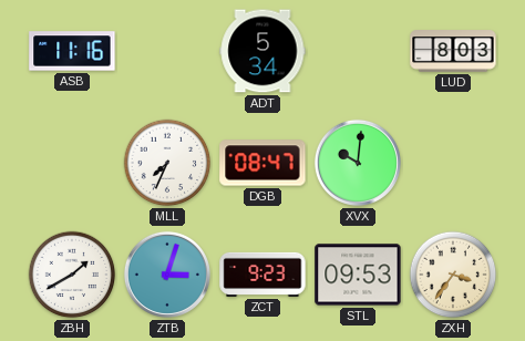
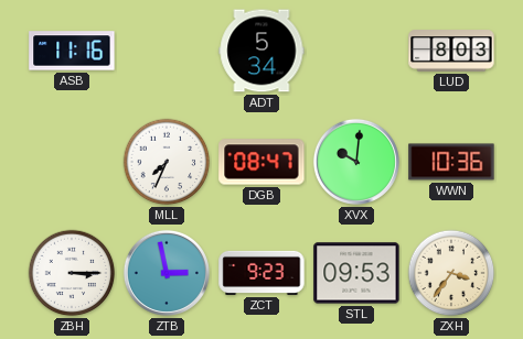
WWN: none -> 10:36
ZBH: 1:40 -> 3:15
ZTB: 3:03 -> 2:58
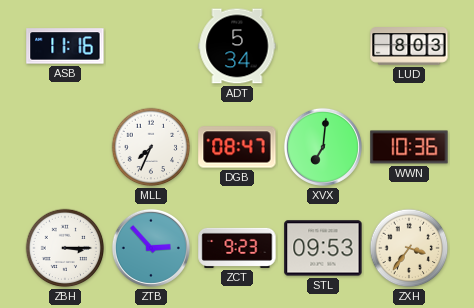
XVX: 10:01 -> 7:01
ZTB: 2:58 -> 2:53
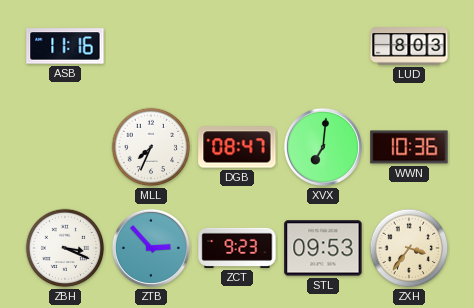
ADT: 5:34 -> none
ZBH: 3:15 -> 3:19
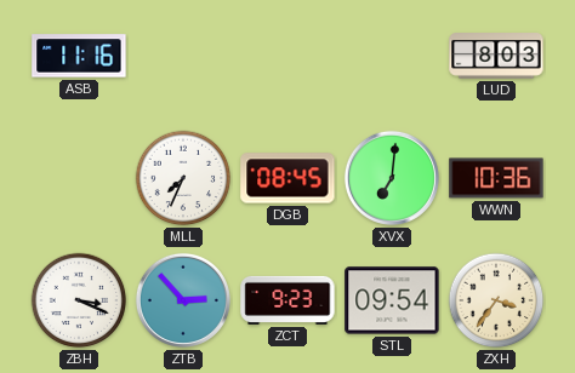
DGB: 08:47 -> 08:45
STL: 09:53 -> 09:54
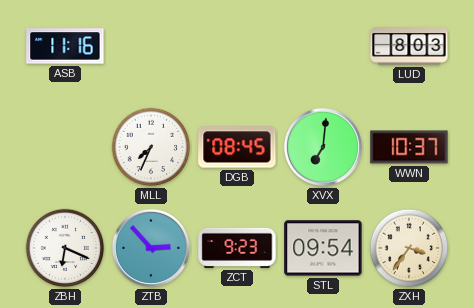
WWN: 10:36 -> 10:37
ZBH: 3:19 -> 6:19
